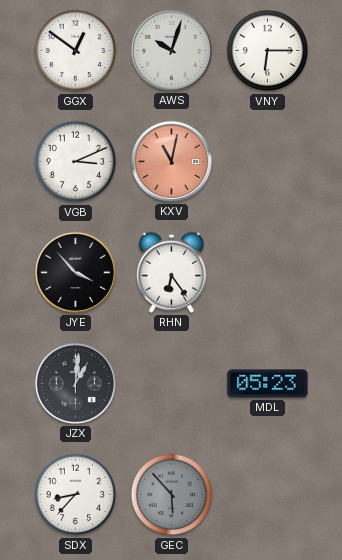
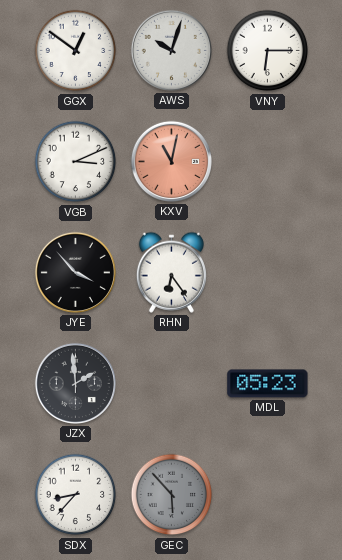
JZX: 1:01 -> 1:59
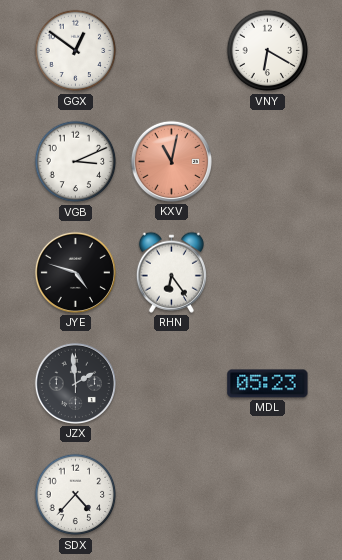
AWS: 10:03 -> none
VNY: 6:15 -> 6:20
JYE: 3:53 -> 4:48
SDX: 8:37 -> 4:37
GEC: 5:53 -> none
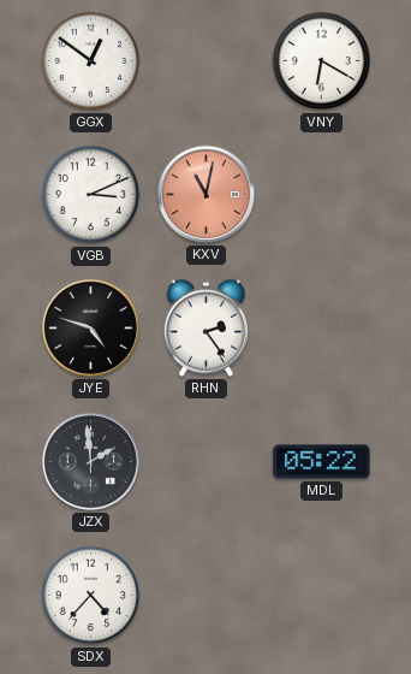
RHN: 6:24 -> 2:24
MDL: 05:23 -> 05:22
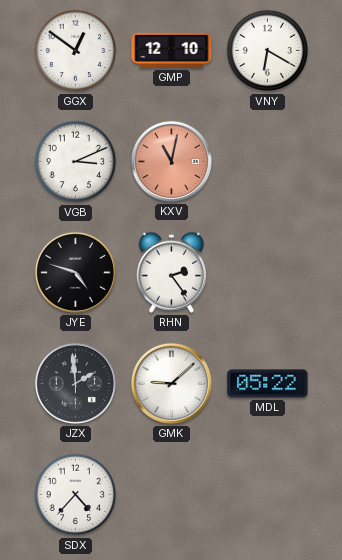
GMP: none -> 12:10
GMK: none -> 9:08
